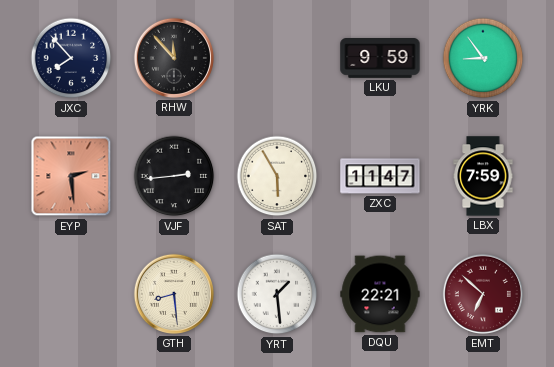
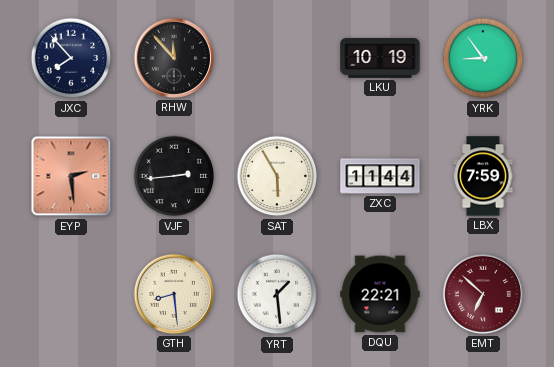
LKU: 9:59 -> 10:19
ZXC: 11:47 -> 11:44
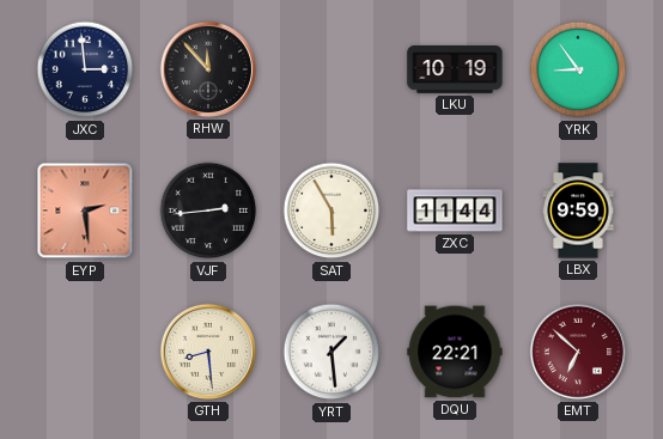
JXC: 7:53 -> 2:59
LBX: 7:59 -> 9:59
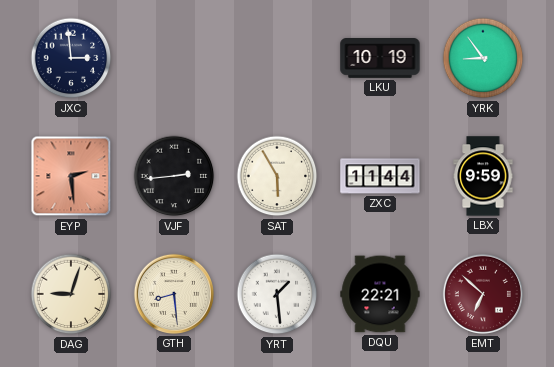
RHW: 11:53 -> none
DAG: none -> 9:03
